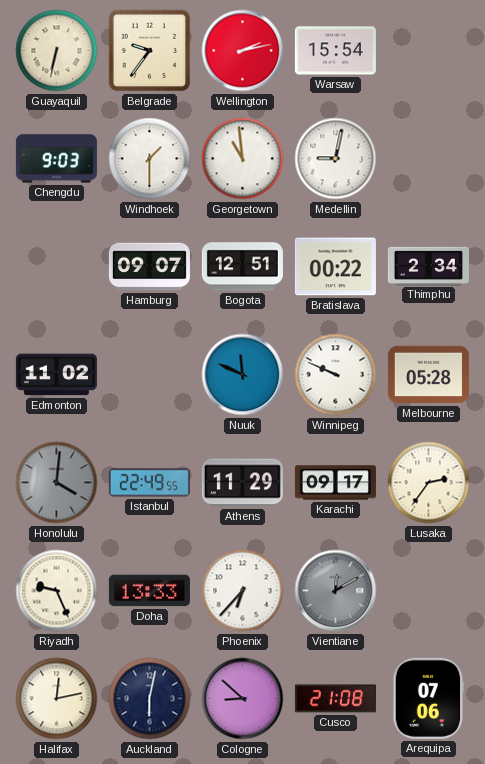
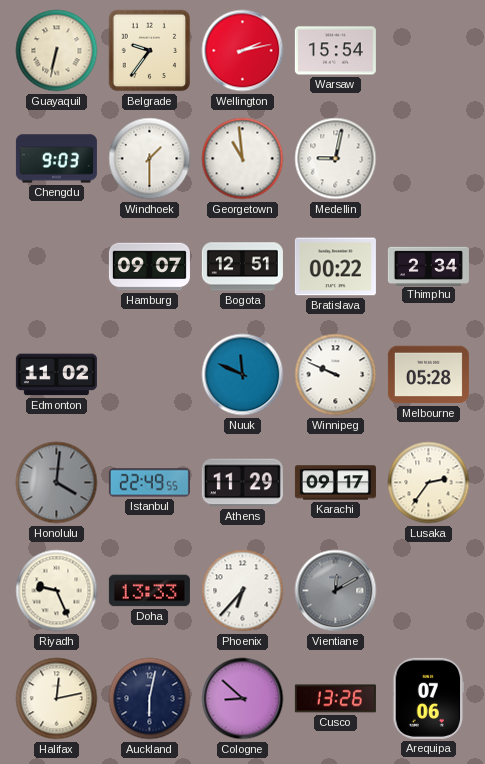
Cusco: 21:08 -> 13:26
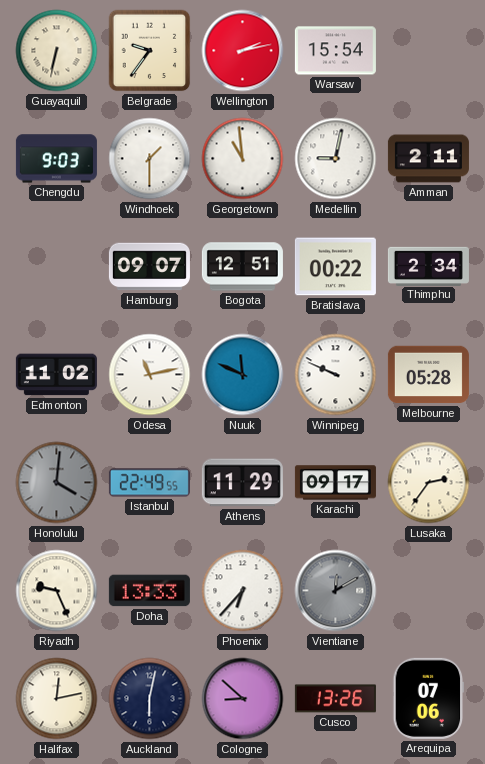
Amman: none -> 2:11
Odesa: none -> 11:13
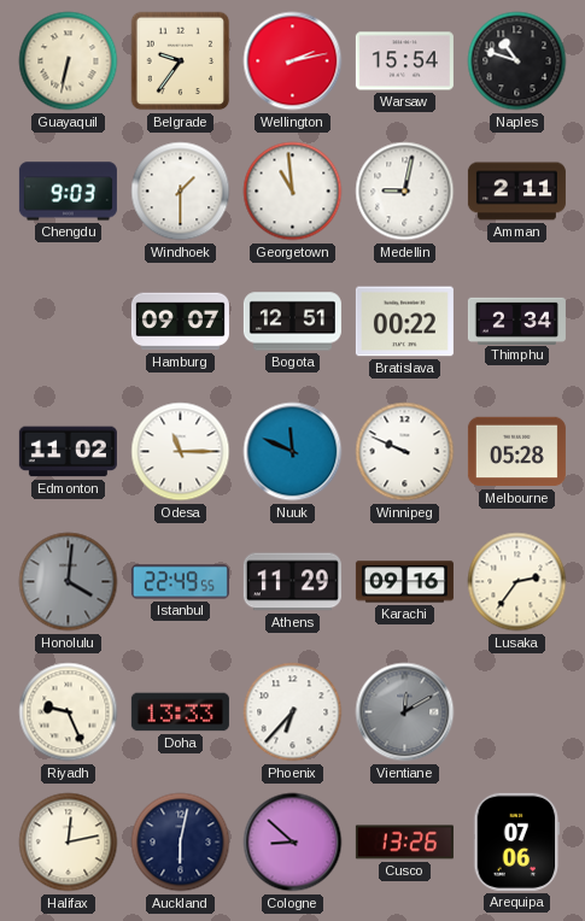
Naples: none -> 10:48
Odesa: 11:13 -> 11:15
Karachi: 09:17 -> 09:16
